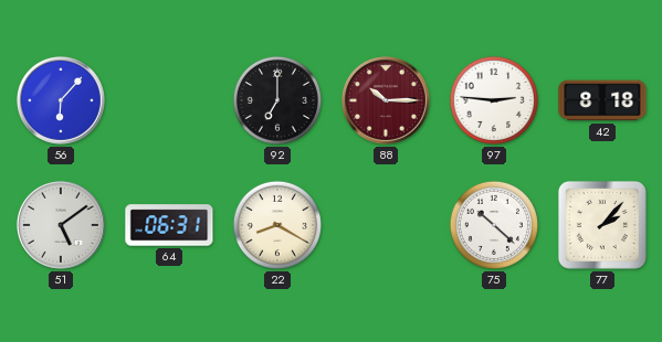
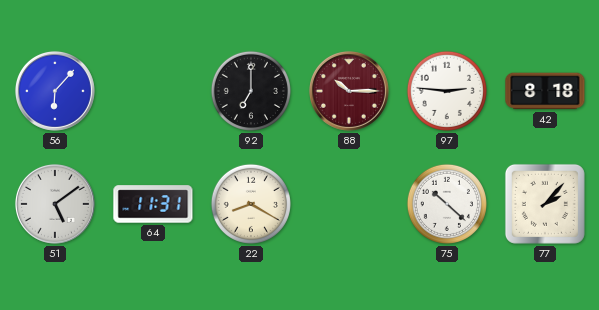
64: 06:31 -> 11:31
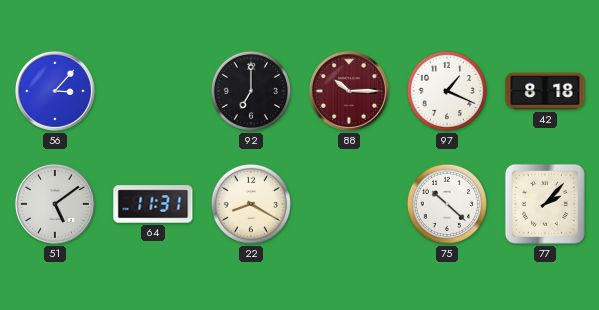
56: 6:07 -> 3:07
97: 2:46 -> 1:19
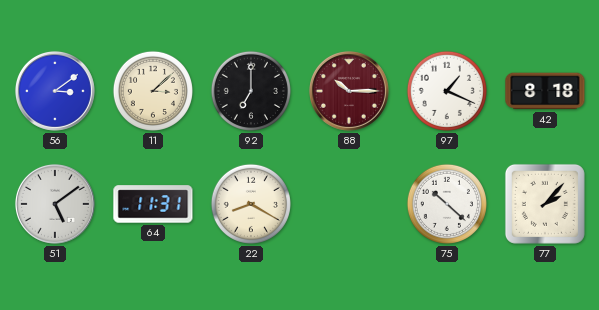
56: 3:07 -> 3:09
11: none -> 3:08
